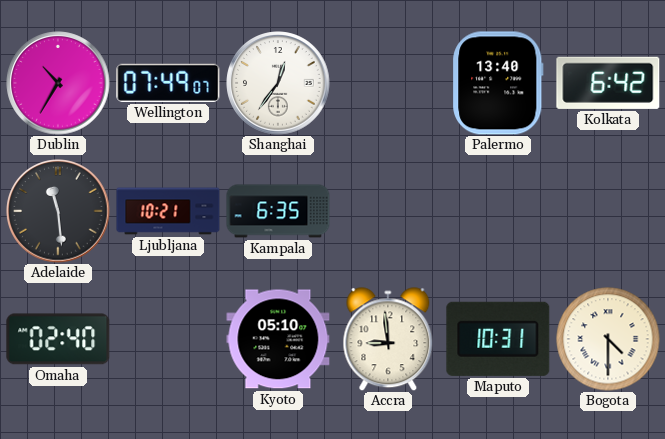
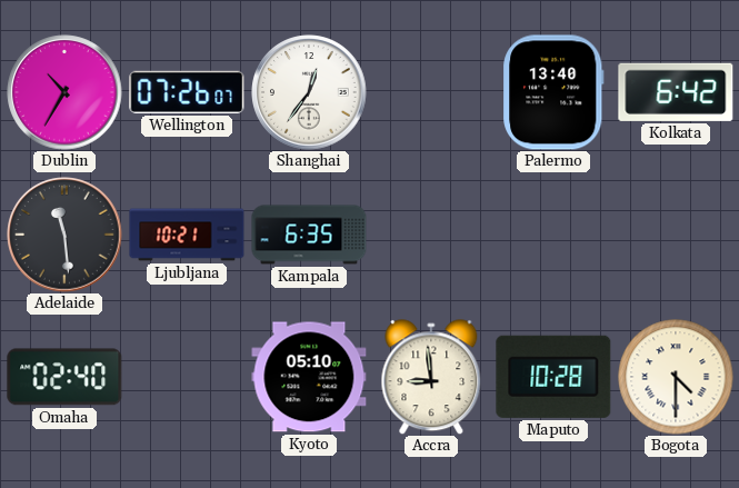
Wellington: 07:49 -> 07:26
Maputo: 10:31 -> 10:28
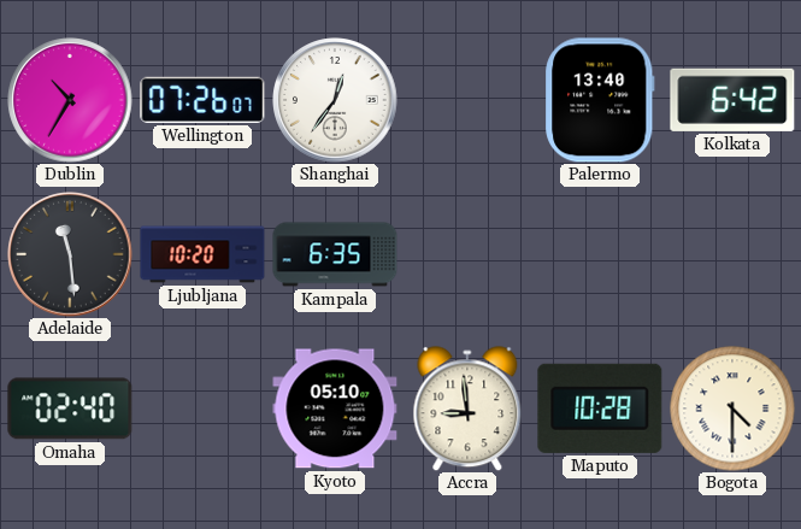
Ljubljana: 10:21 -> 10:20
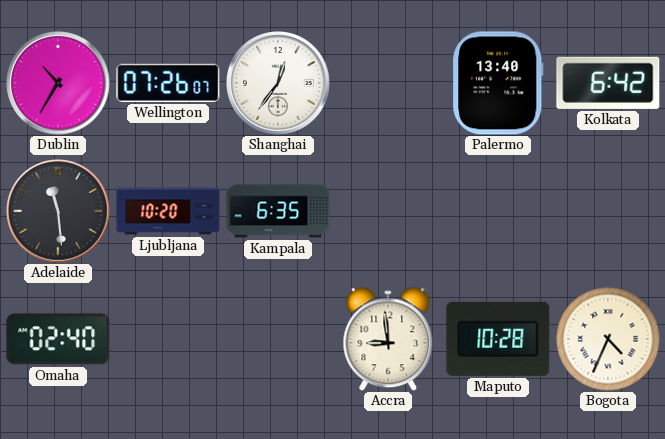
Kyoto: 05:10 -> none
Bogota: 4:30 -> 4:34
